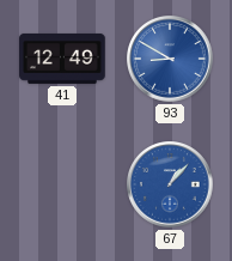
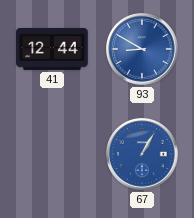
41: 12:49 -> 12:44
67: 1:07 -> 1:05
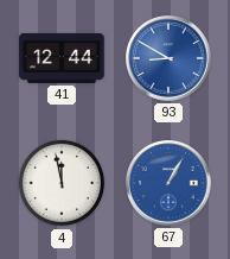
4: none -> 11:58
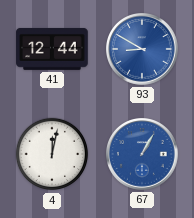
4: 11:58 -> 12:02
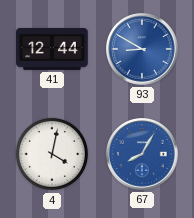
4: 12:02 -> 4:02
67: 1:05 -> 8:05
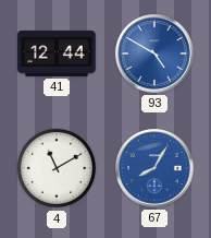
93: 8:50 -> 4:50
4: 4:02 -> 11:10
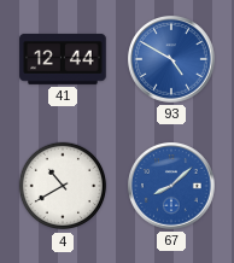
4: 11:10 -> 10:40
67: 8:05 -> 8:08
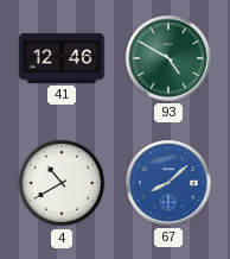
41: 12:44 -> 12:46
93 dial: blue -> green
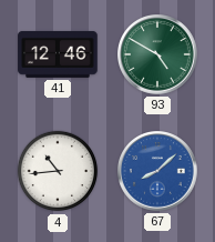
4: 10:40 -> 10:44
